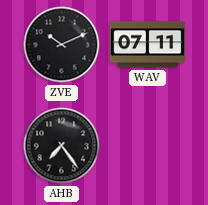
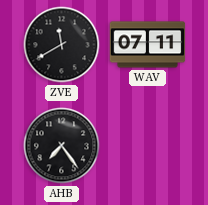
ZVE: 10:11 -> 11:40
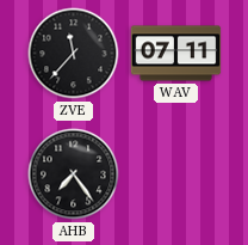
ZVE: 11:40 -> 11:37
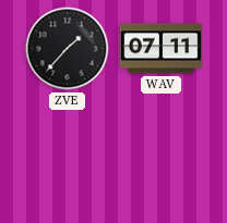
ZVE: 11:37 -> 1:37
AHB: 7:24 -> none
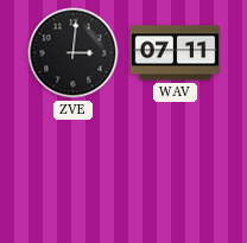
ZVE: 1:37 -> 3:01
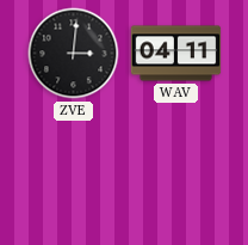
WAV: 07:11 -> 04:11
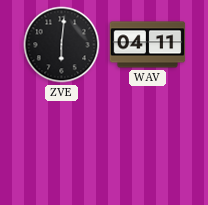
ZVE: 3:01 -> 6:01
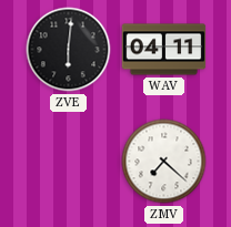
ZMV: none -> 7:22
